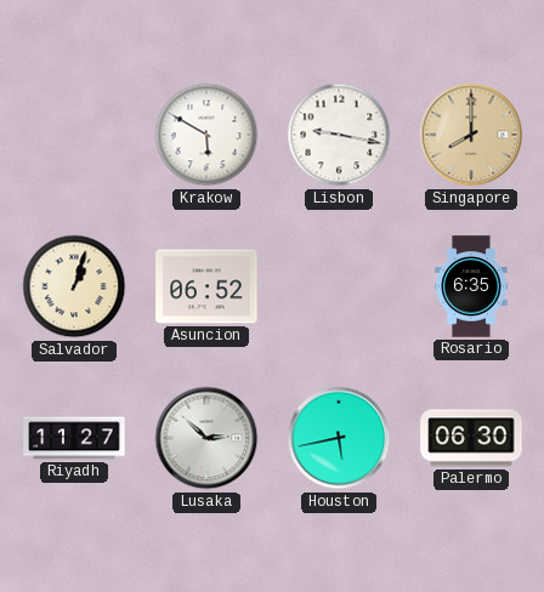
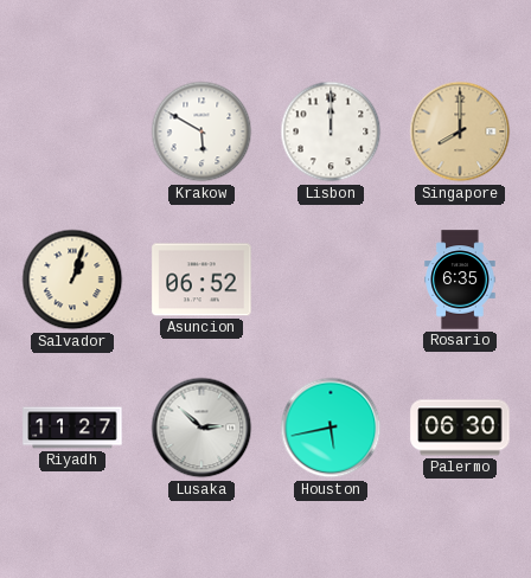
Lisbon: 9:17 -> 12:00
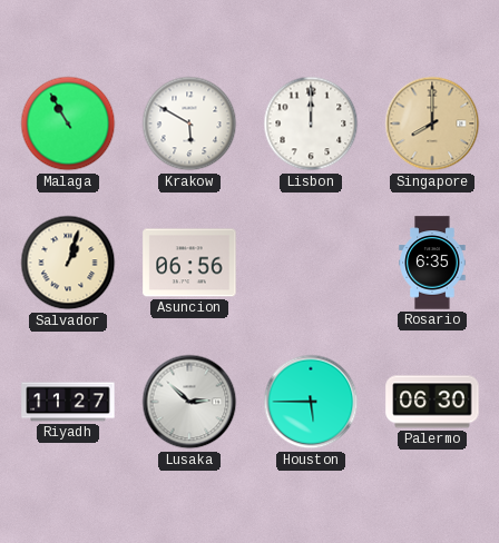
Malaga: none -> 10:55
Asuncion: 06:52 -> 06:56
Houston: 5:43 -> 5:45
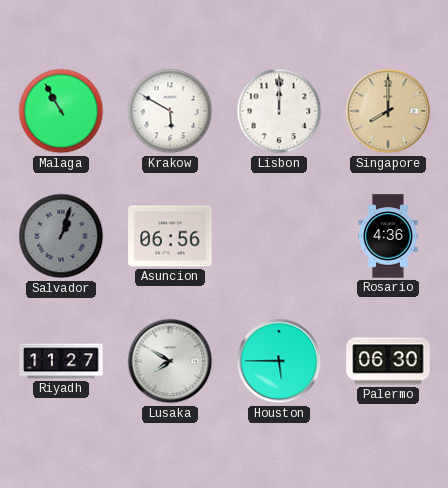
Salvador dial: cream -> grey
Rosario: 6:35 -> 4:36
Lusaka: 2:52 -> 7:50
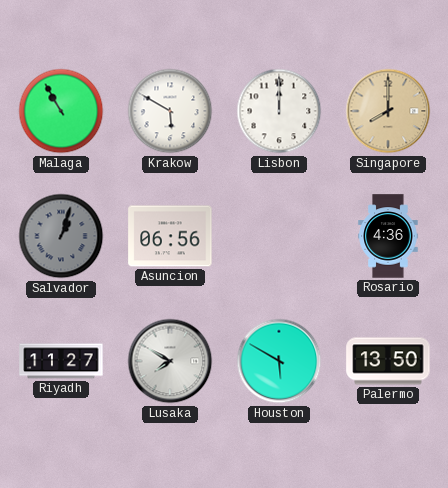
Houston: 5:45 -> 5:50
Palermo: 06:30 -> 13:50
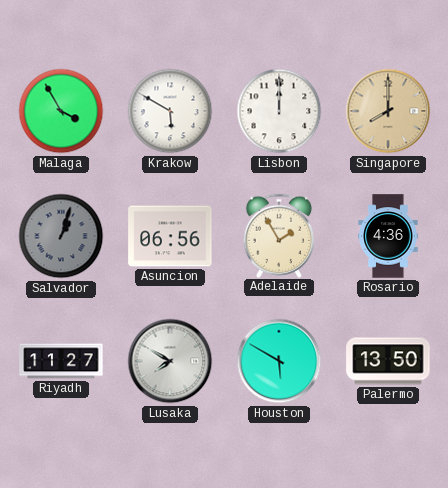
Malaga: 10:55 -> 3:55
Adelaide: none -> 1:55
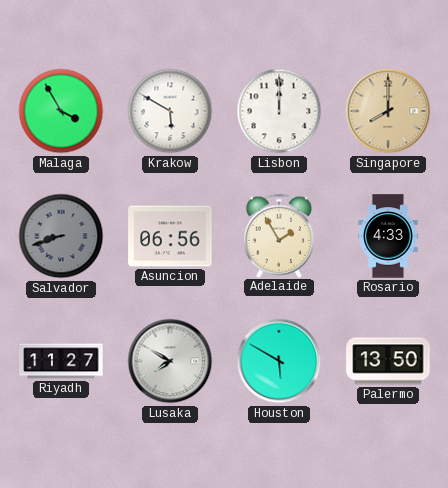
Salvador: 1:03 -> 8:42
Rosario: 4:36 -> 4:33
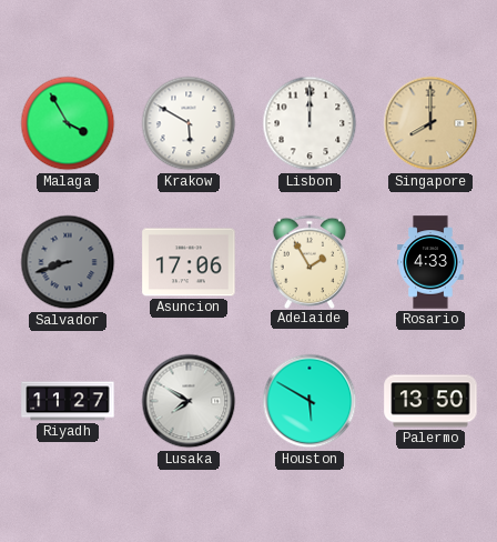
Asuncion: 06:56 -> 17:06
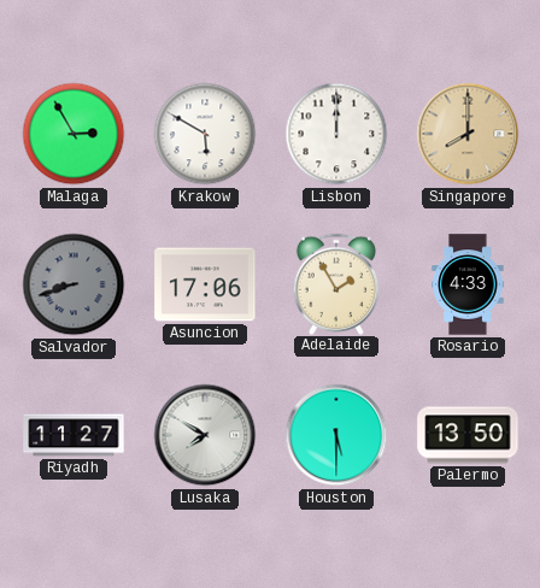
Malaga: 3:55 -> 2:55
Houston: 5:50 -> 5:30
